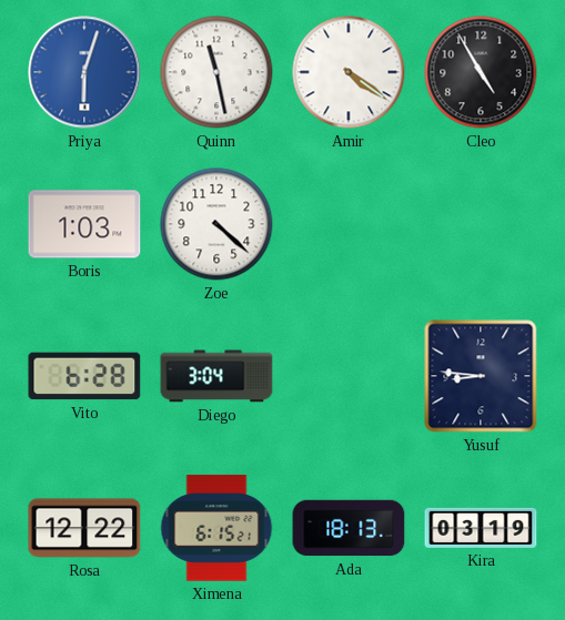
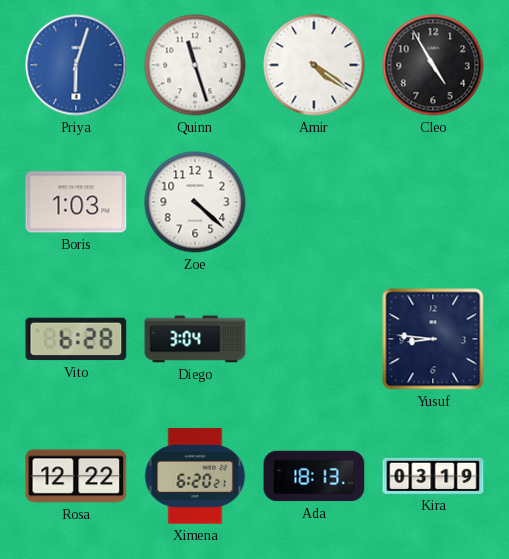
Quinn: 11:28 -> 11:27
Ximena: 6:15 -> 6:20
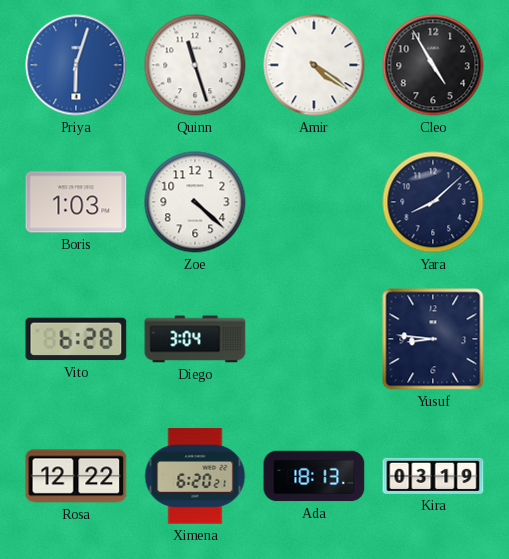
Yara: none -> 8:08
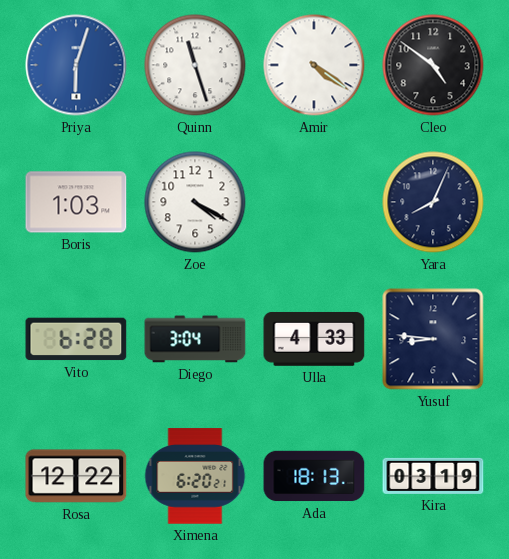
Cleo: 4:55 -> 4:51
Zoe: 4:22 -> 4:20
Yara: 8:08 -> 8:04
Ulla: none -> 4:33
